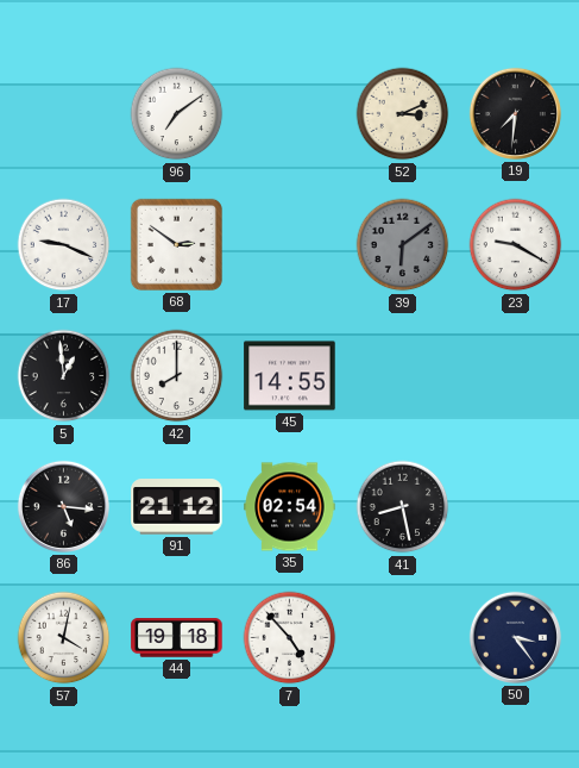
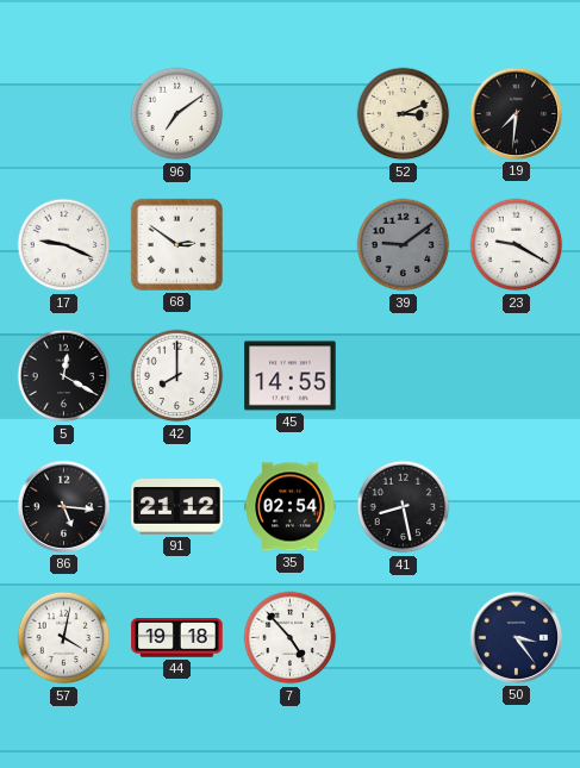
39: 6:09 -> 9:09
5: 12:59 -> 12:20
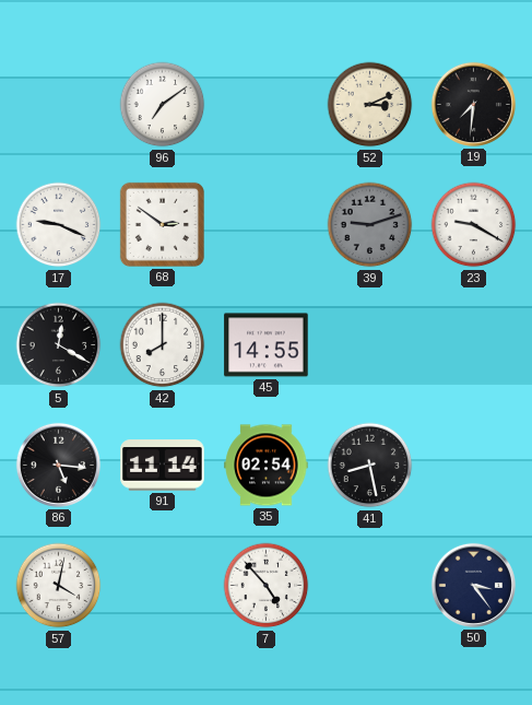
39: 9:09 -> 9:12
91: 21:12 -> 11:14
44: 19:18 -> none
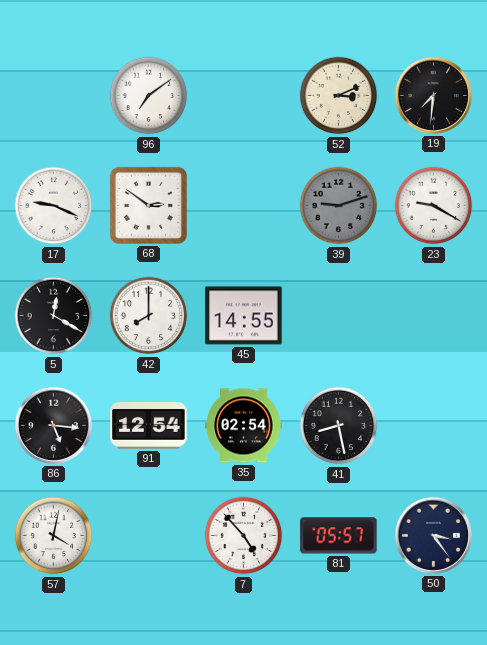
91: 11:14 -> 12:54
81: none -> 05:57
